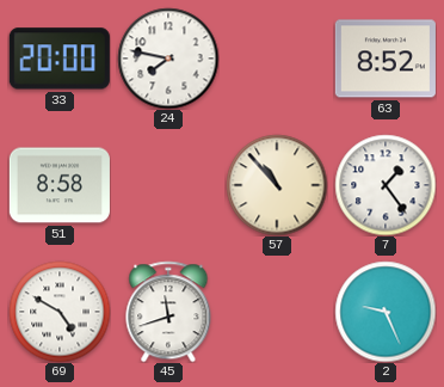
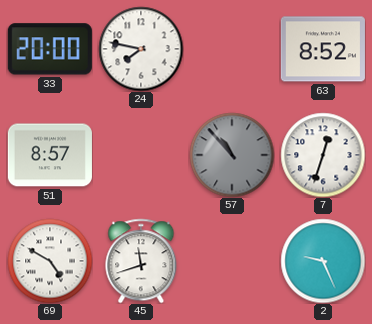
51: 8:58 -> 8:57
57 dial: cream -> grey
7: 1:24 -> 12:33
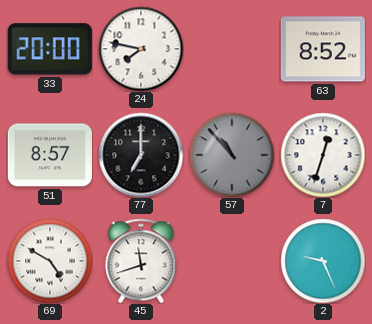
77: none -> 7:00
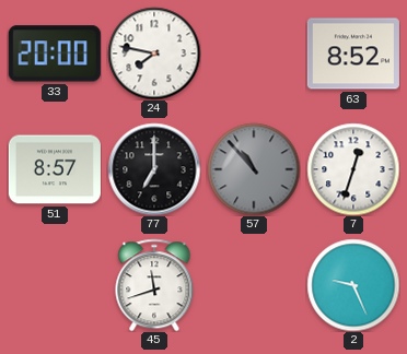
69: 4:50 -> none
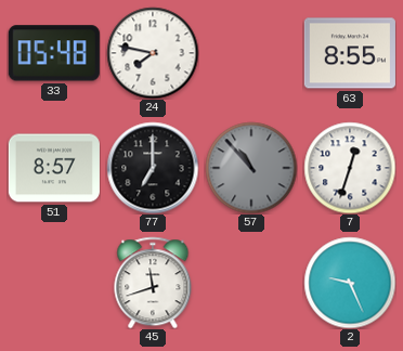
33: 20:00 -> 05:48
63: 8:52 -> 8:55
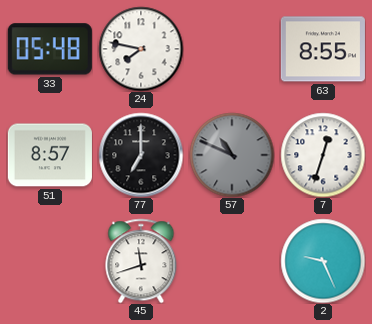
57: 10:53 -> 10:49
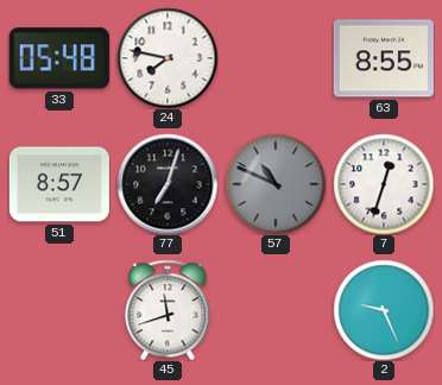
77: 7:00 -> 7:03
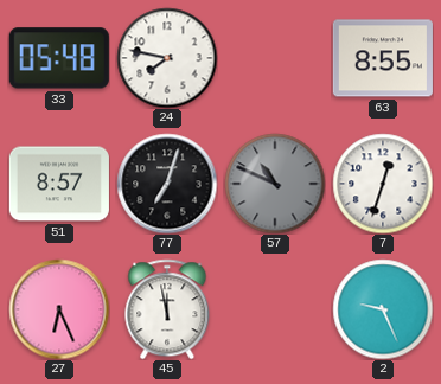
27: none -> 6:26
45: 11:42 -> 11:58
